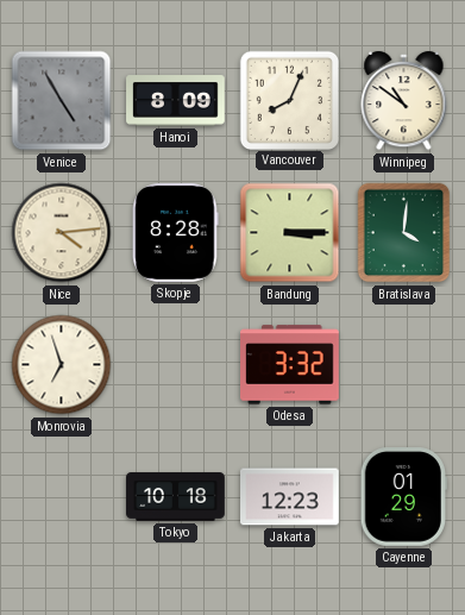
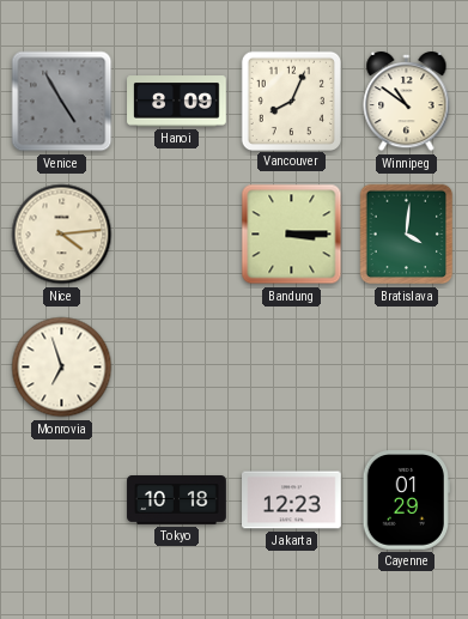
Skopje: 8:28 -> none
Odesa: 3:32 -> none
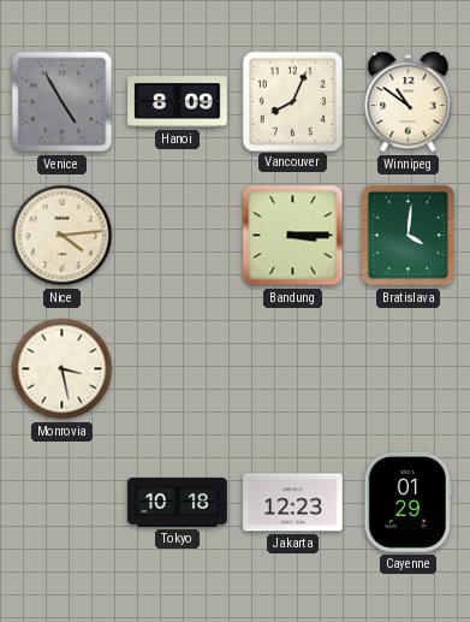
Monrovia: 6:57 -> 3:28
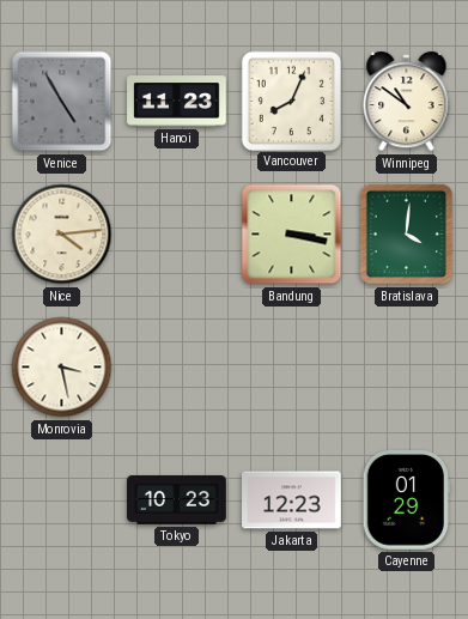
Hanoi: 8:09 -> 11:23
Bandung: 3:15 -> 3:17
Tokyo: 10:18 -> 10:23
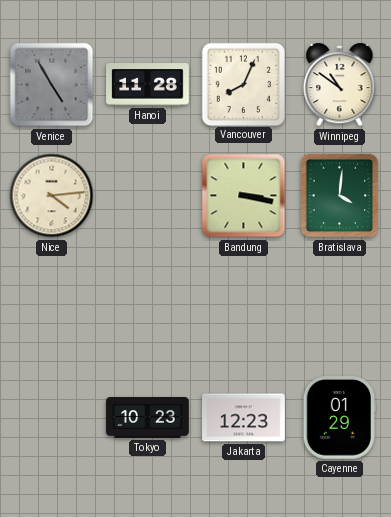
Hanoi: 11:23 -> 11:28
Monrovia: 3:28 -> none
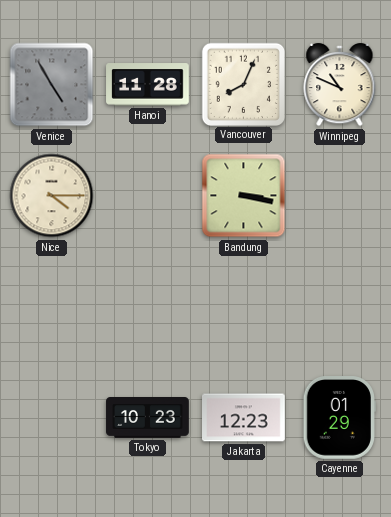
Winnipeg: 10:51 -> 10:49
Nice: 4:14 -> 4:15
Bratislava: 4:01 -> none
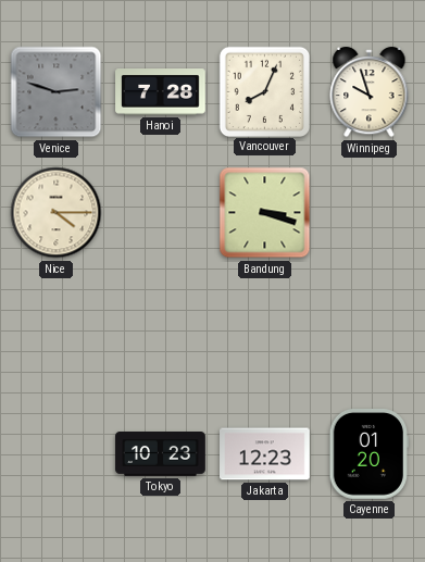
Venice: 4:55 -> 2:48
Hanoi: 11:28 -> 7:28
Winnipeg: 10:49 -> 9:57
Bandung: 3:17 -> 3:18
Cayenne: 01:29 -> 01:20
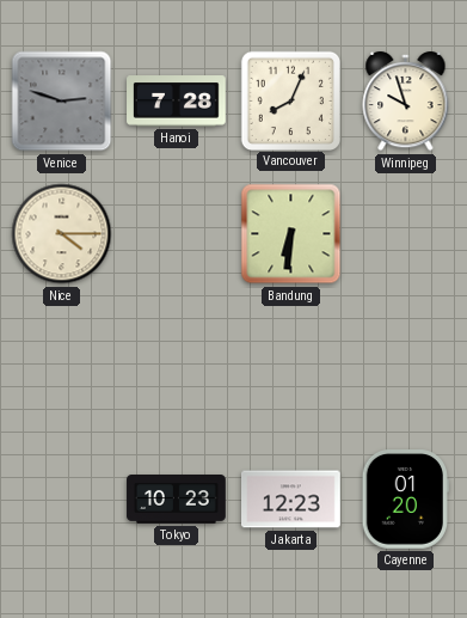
Bandung: 3:18 -> 6:31
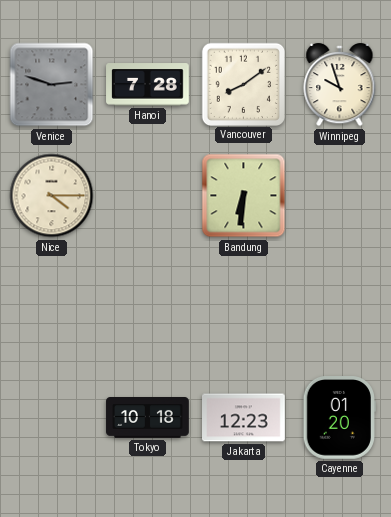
Vancouver: 8:04 -> 8:09
Tokyo: 10:23 -> 10:18
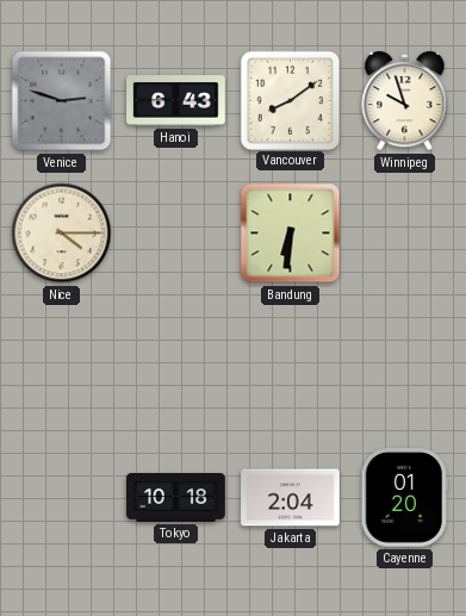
Hanoi: 7:28 -> 6:43
Jakarta: 12:23 -> 2:04
